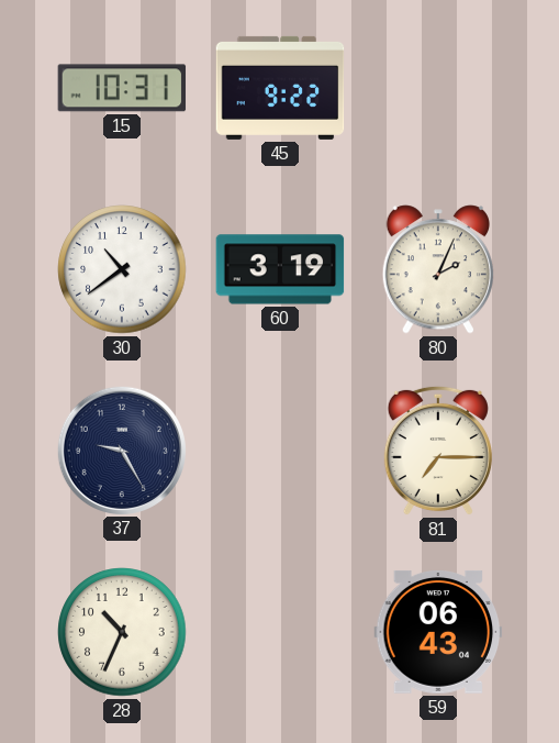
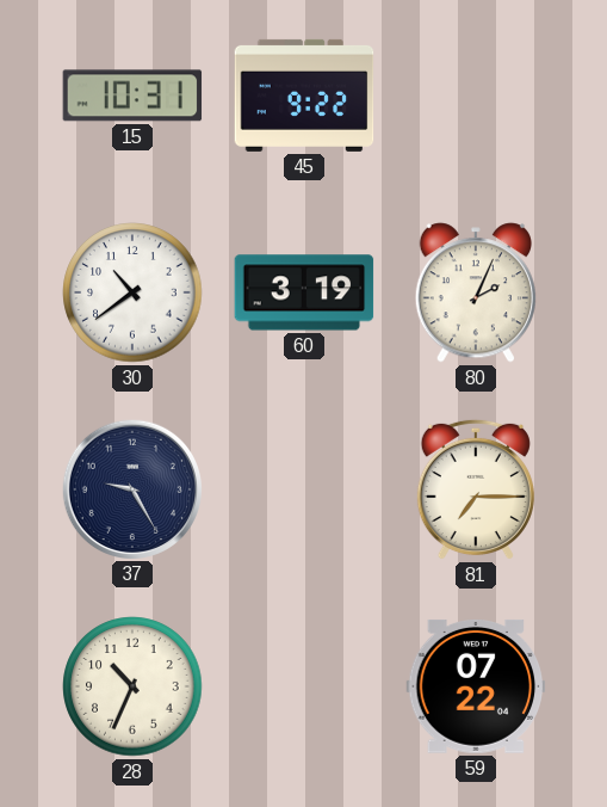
59: 06:43 -> 07:22
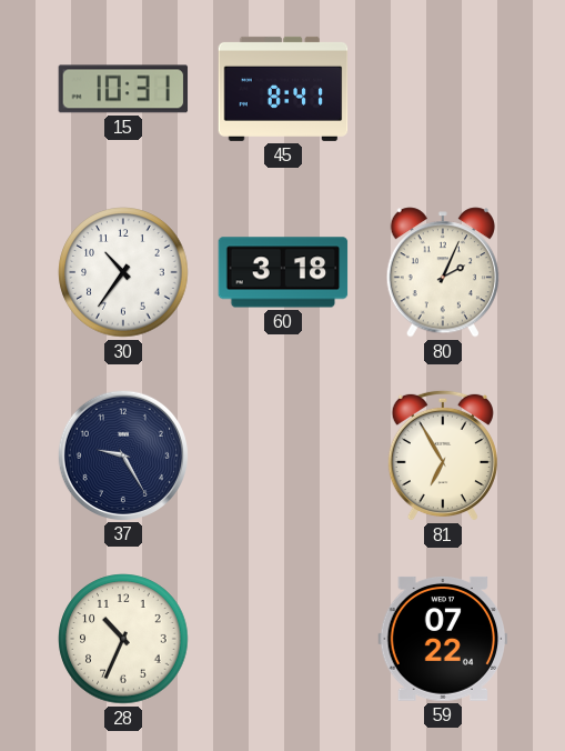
45: 9:22 -> 8:41
30: 10:39 -> 10:36
60: 3:19 -> 3:18
81: 7:15 -> 6:55
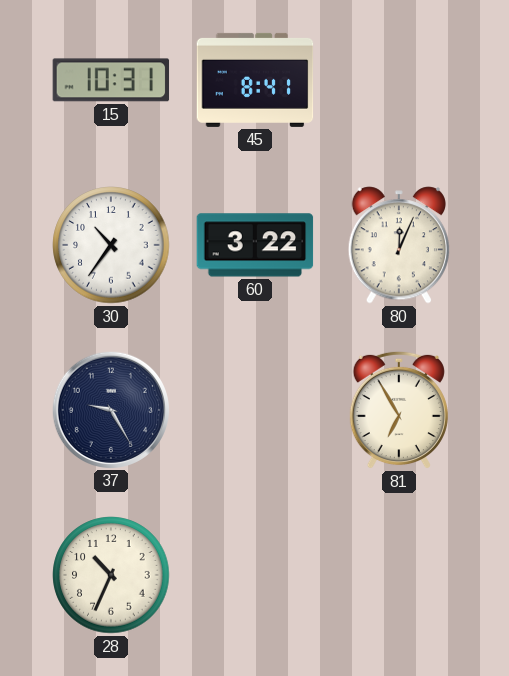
60: 3:18 -> 3:22
80: 2:04 -> 12:04
59: 07:22 -> none
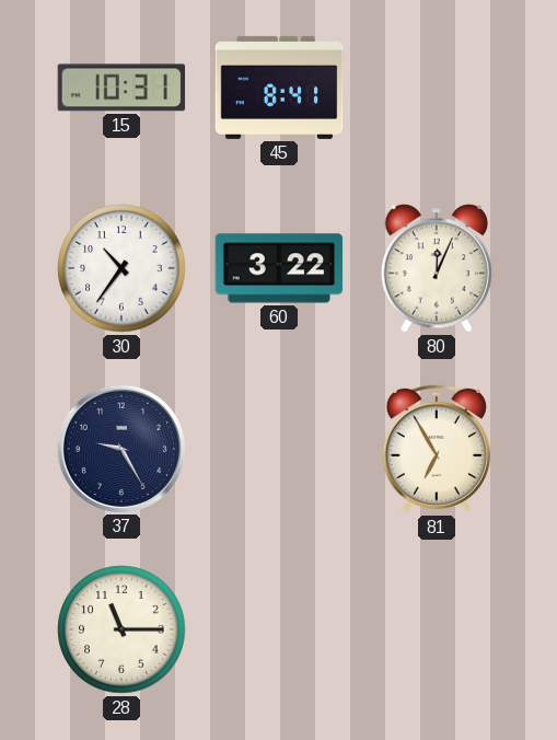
28: 10:34 -> 11:15
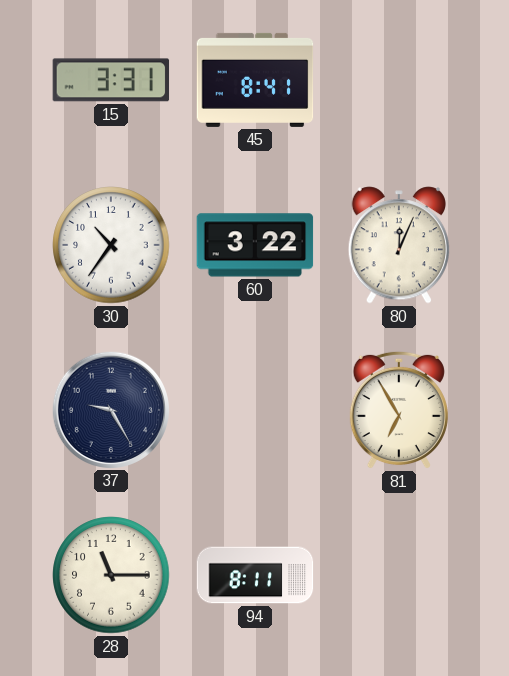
15: 10:31 -> 3:31
94: none -> 8:11
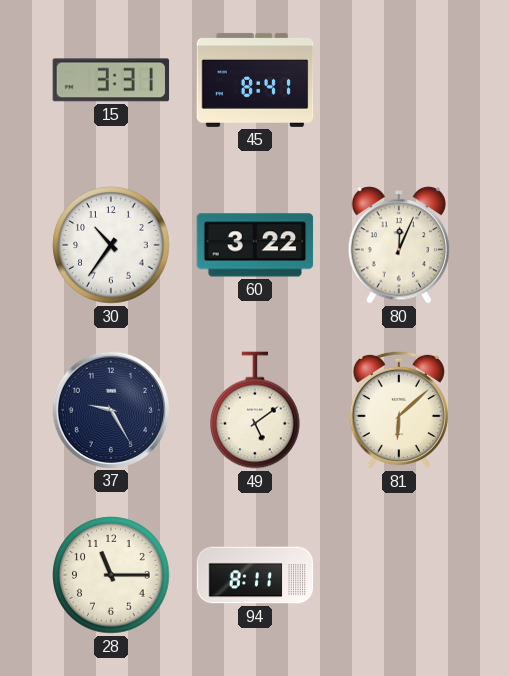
49: none -> 5:09
81: 6:55 -> 6:08
